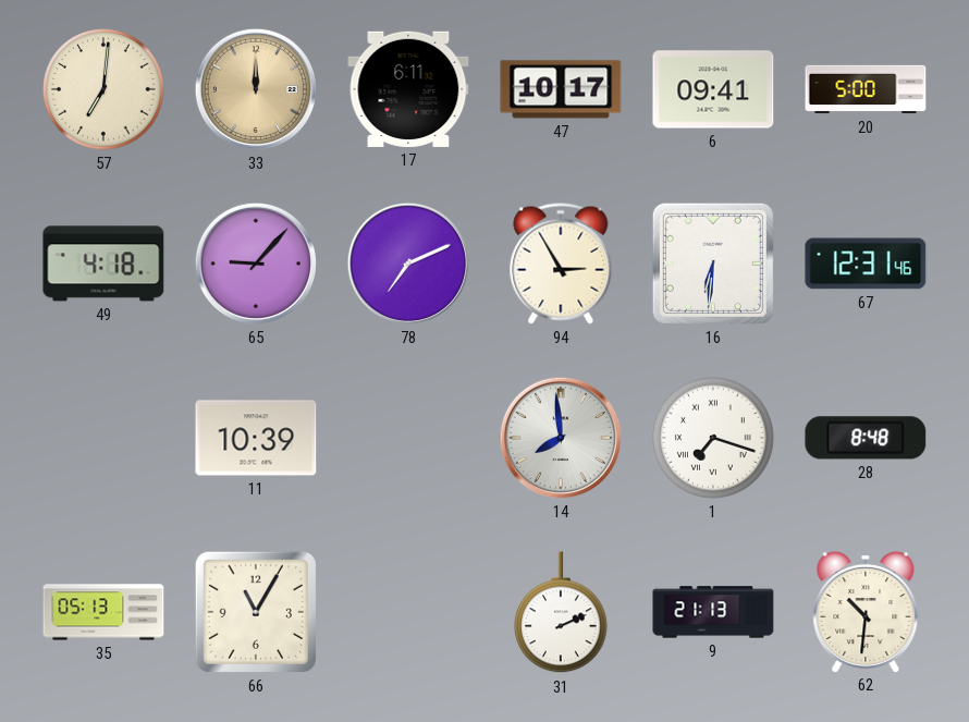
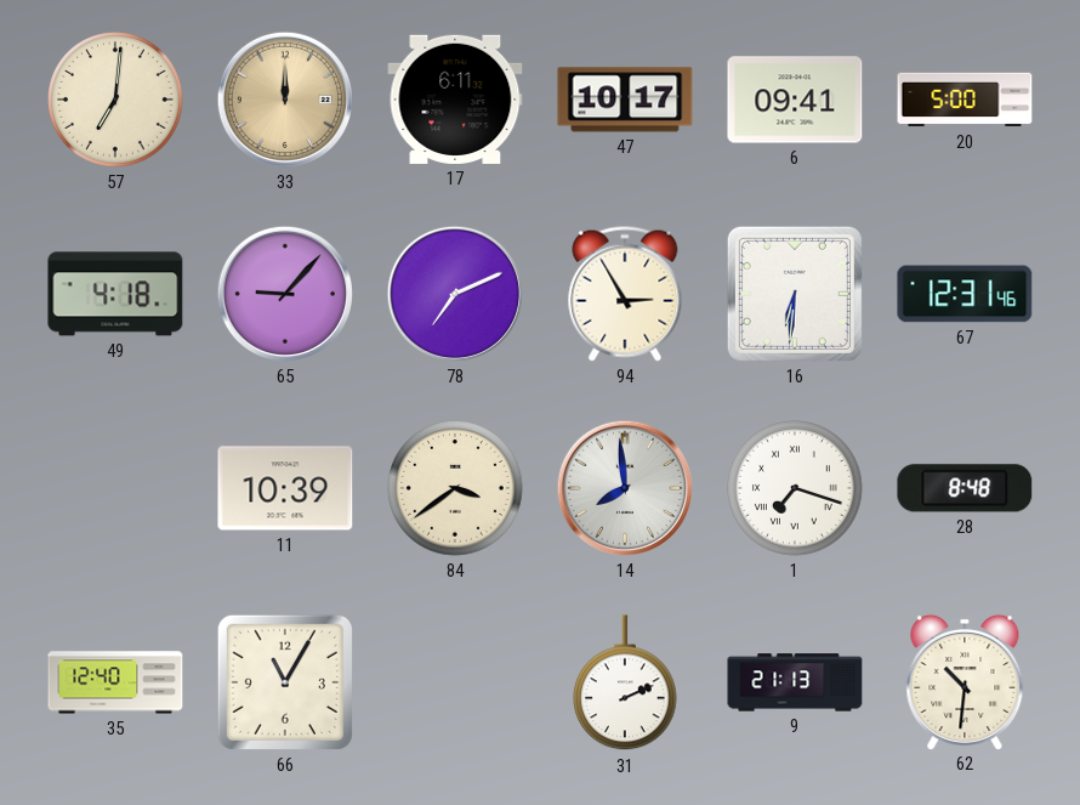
84: none -> 3:39
35: 05:13 -> 12:40
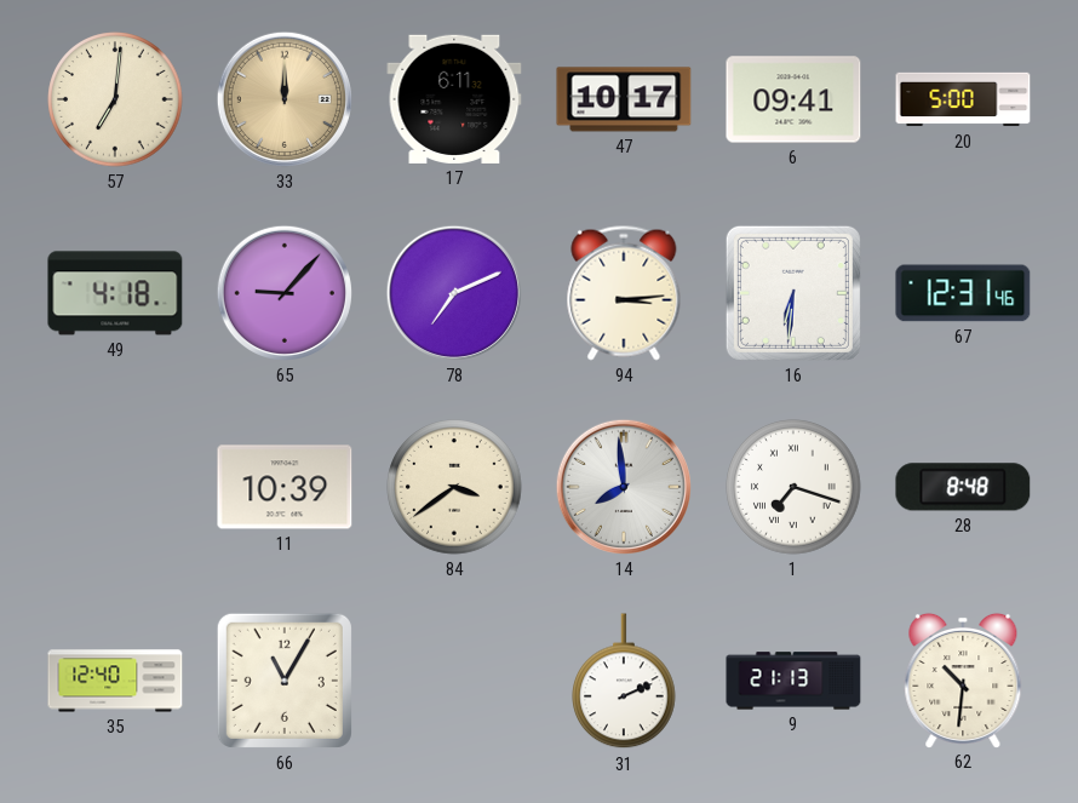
94: 2:55 -> 3:14
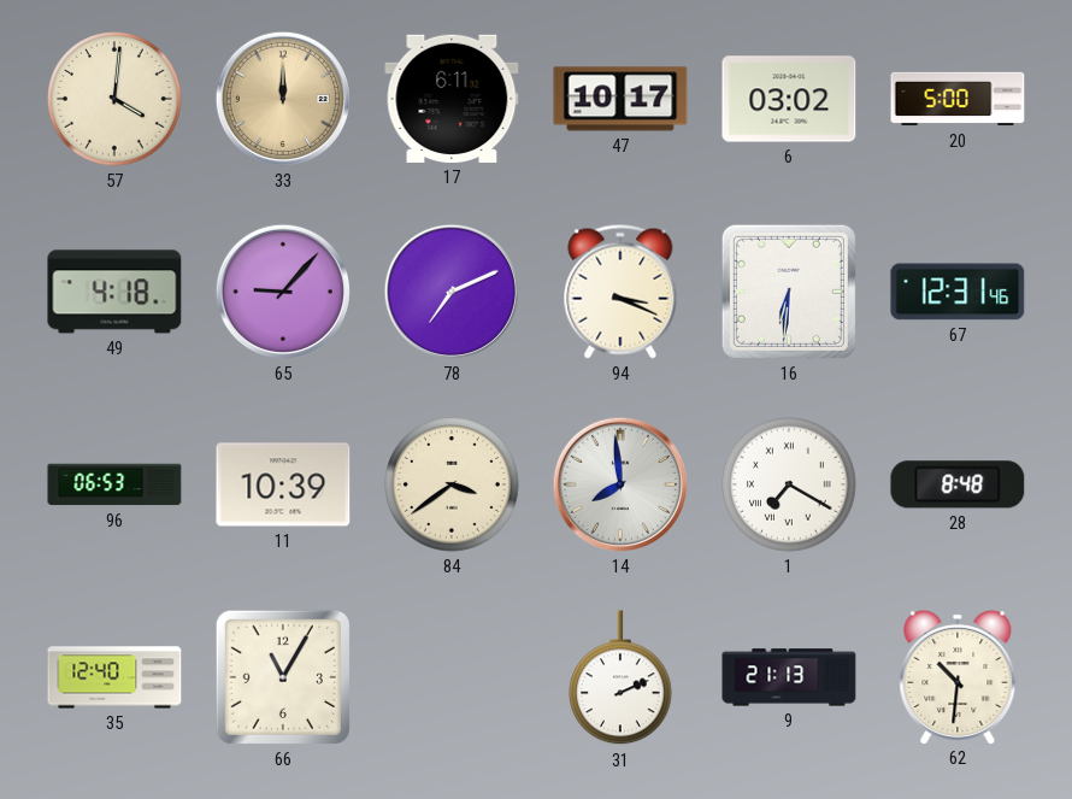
57: 7:01 -> 4:01
6: 09:41 -> 03:02
94: 3:14 -> 3:19
96: none -> 06:53
1: 7:18 -> 7:20
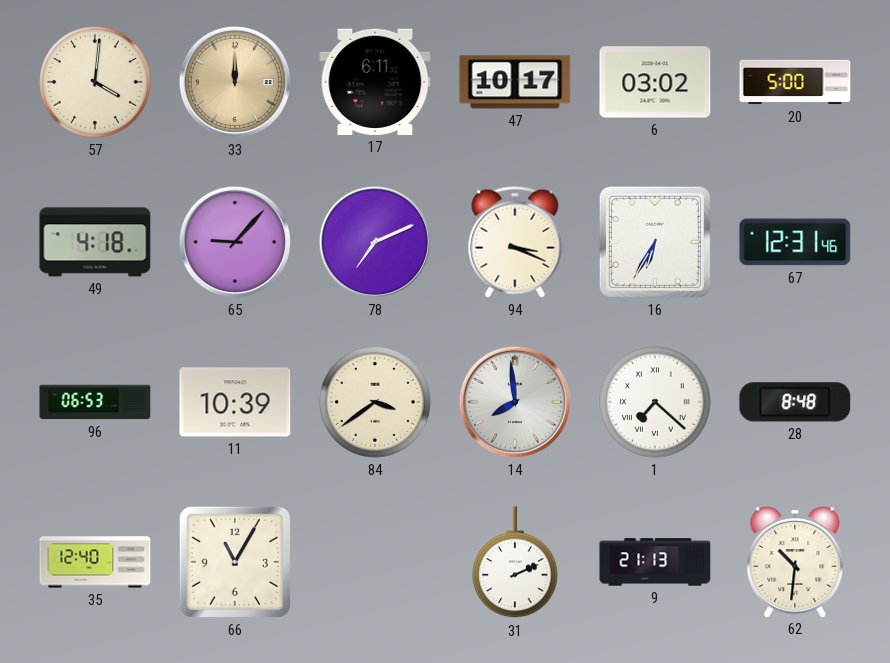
16: 6:31 -> 6:35
1: 7:20 -> 7:22
